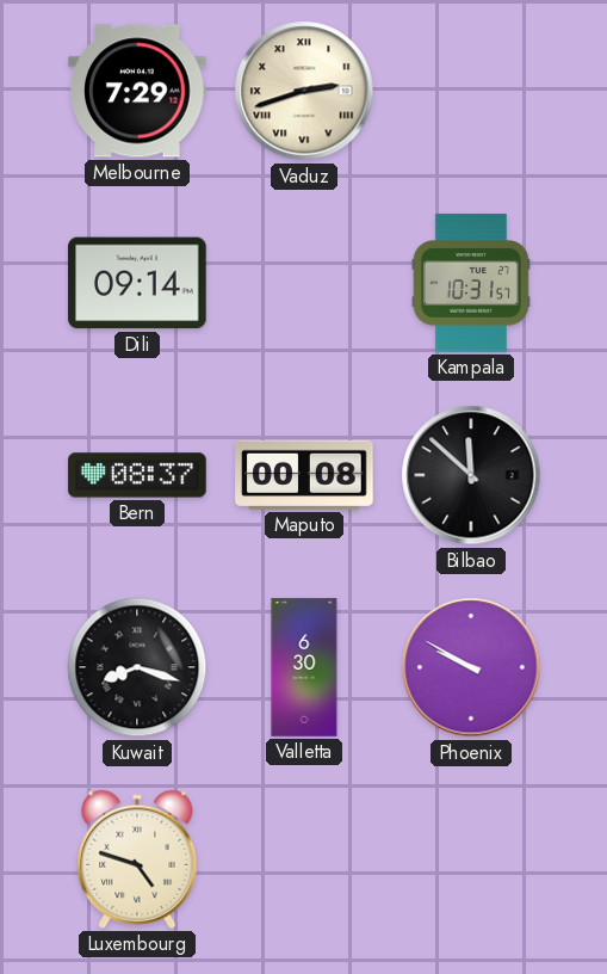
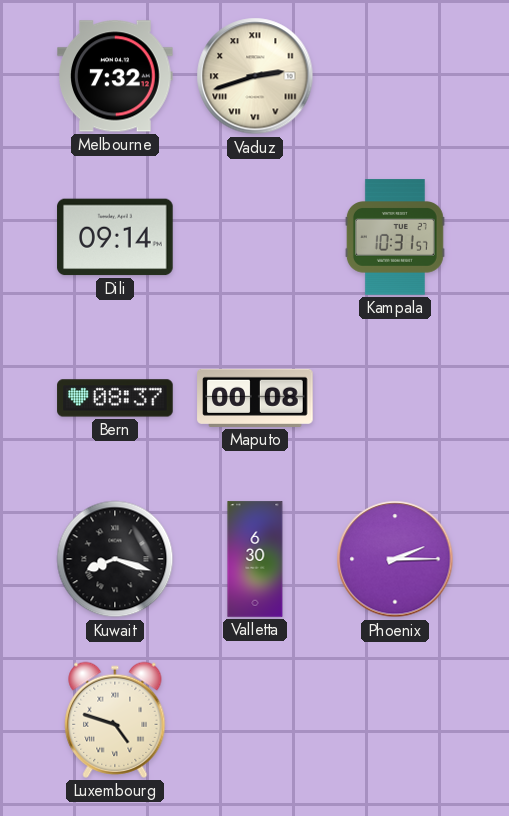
Melbourne: 7:29 -> 7:32
Bilbao: 11:52 -> none
Phoenix: 9:50 -> 2:15
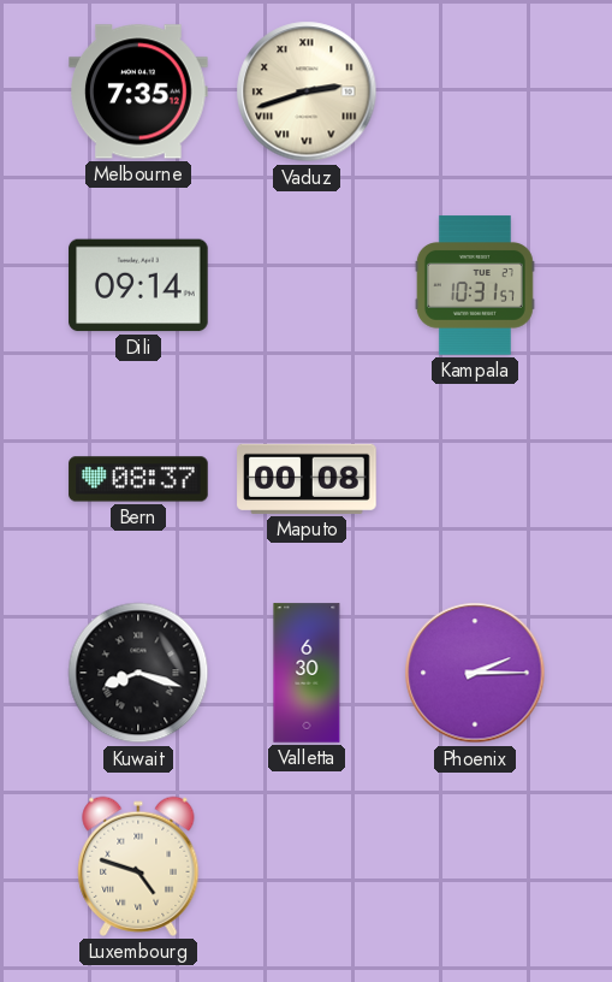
Melbourne: 7:32 -> 7:35
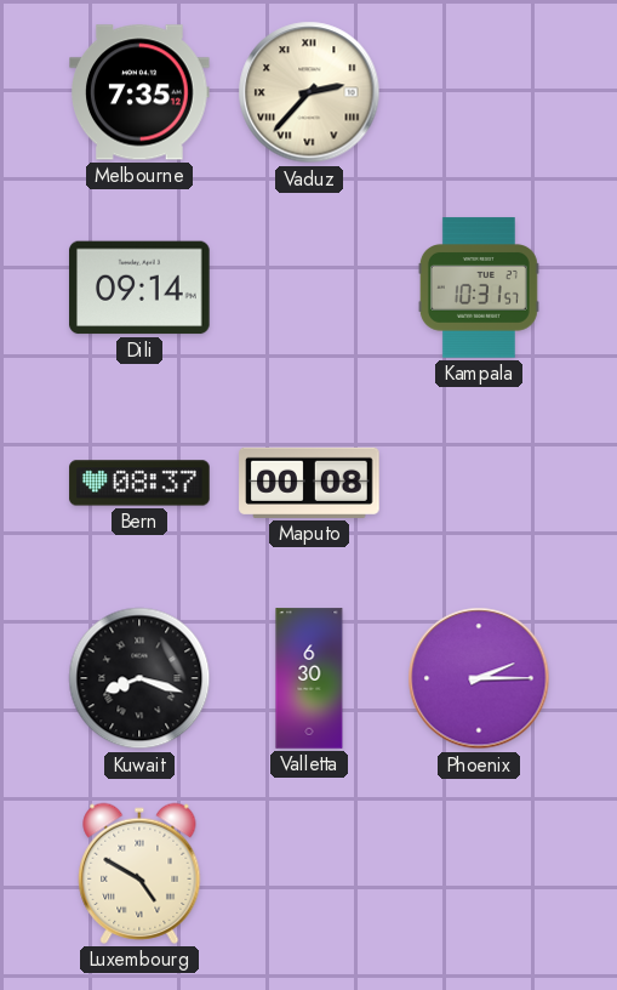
Vaduz: 2:42 -> 2:37
Luxembourg: 4:48 -> 4:50
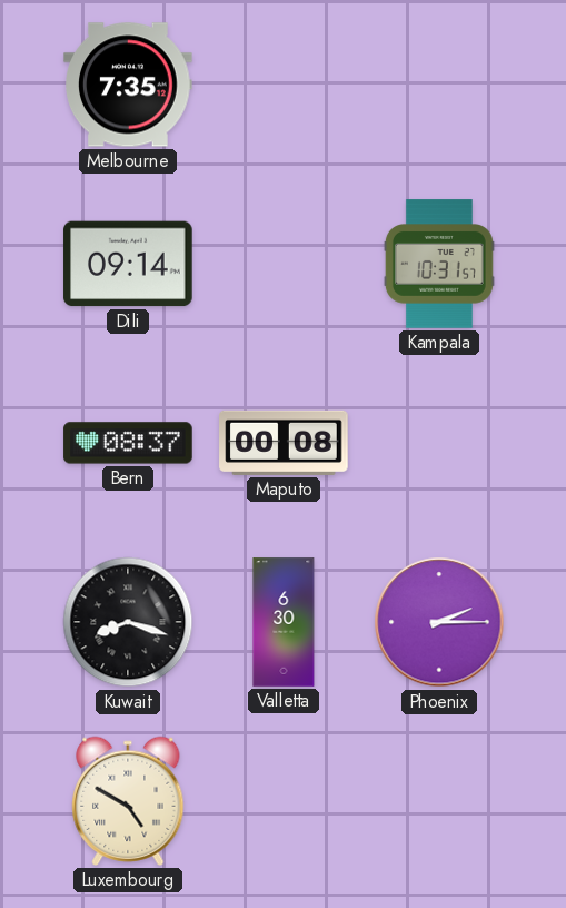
Vaduz: 2:37 -> none
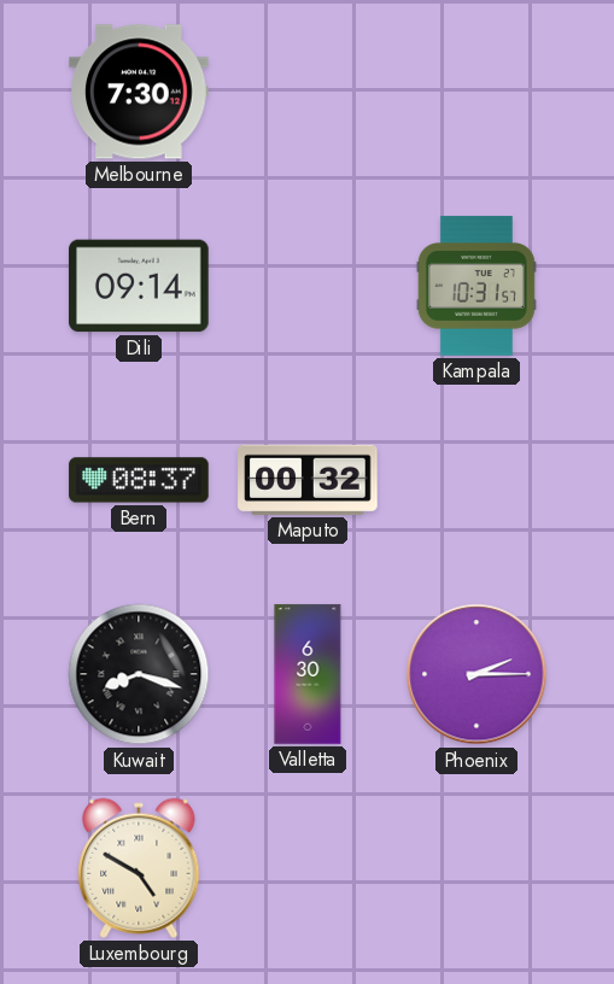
Melbourne: 7:35 -> 7:30
Maputo: 00:08 -> 00:32
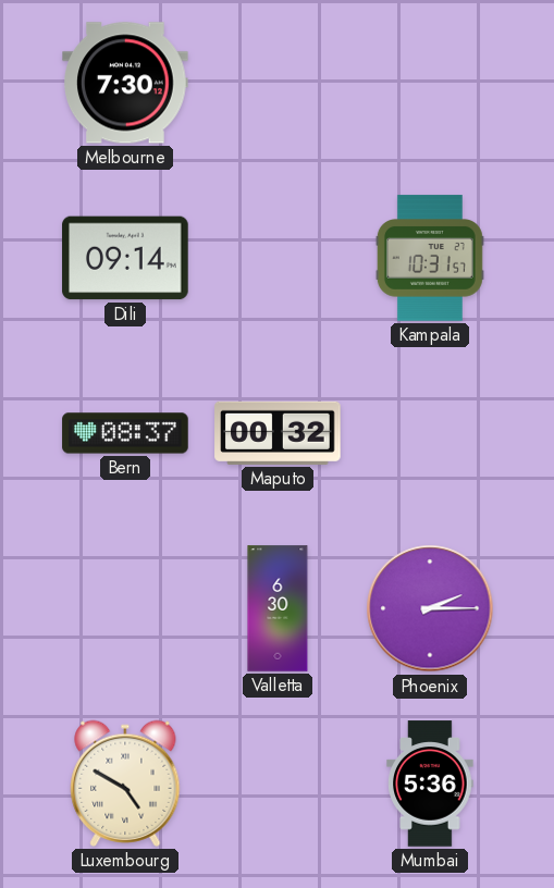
Kuwait: 8:18 -> none
Mumbai: none -> 5:36
